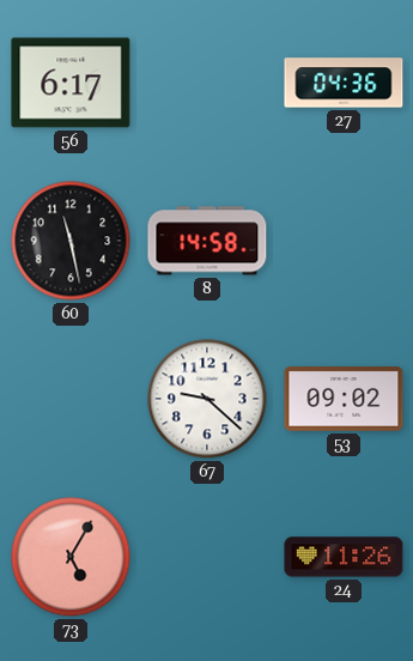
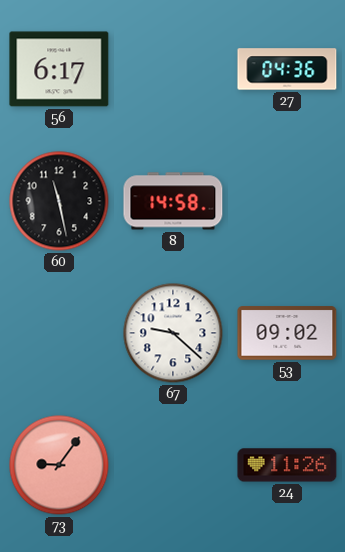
73: 5:05 -> 9:06
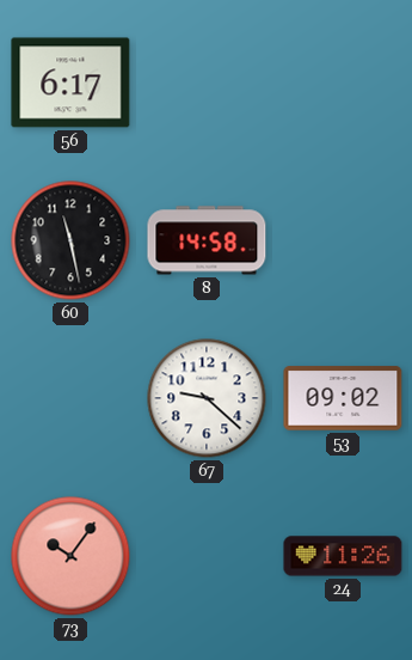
27: 04:36 -> none
73: 9:06 -> 10:06
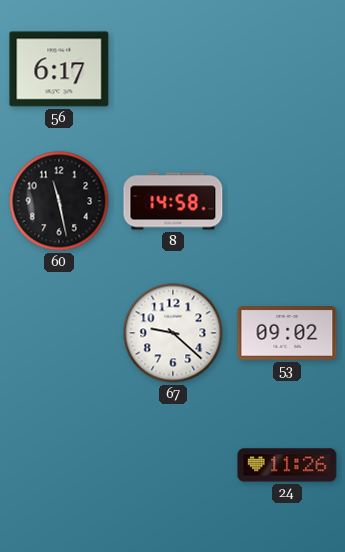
73: 10:06 -> none
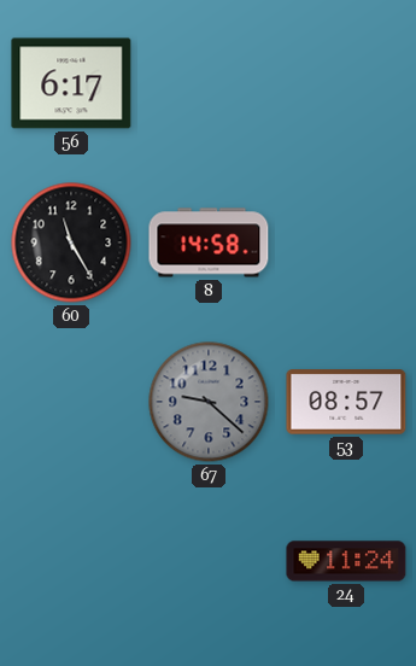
60: 11:28 -> 11:25
67 dial: white -> grey
53: 09:02 -> 08:57
24: 11:26 -> 11:24
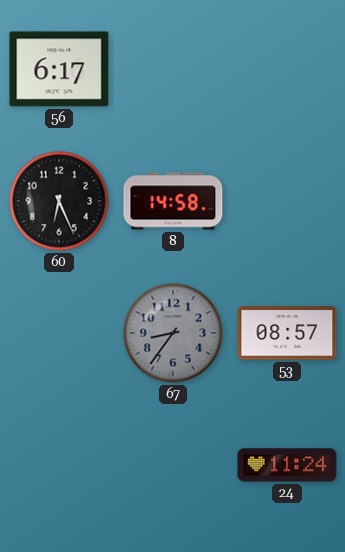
60: 11:25 -> 6:26
67: 9:22 -> 8:36
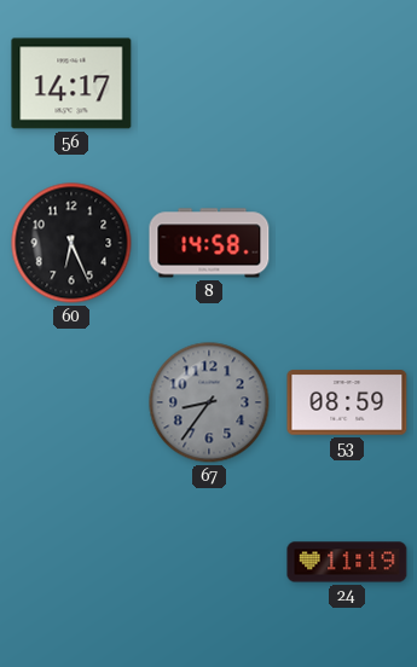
56: 6:17 -> 14:17
53: 08:57 -> 08:59
24: 11:24 -> 11:19
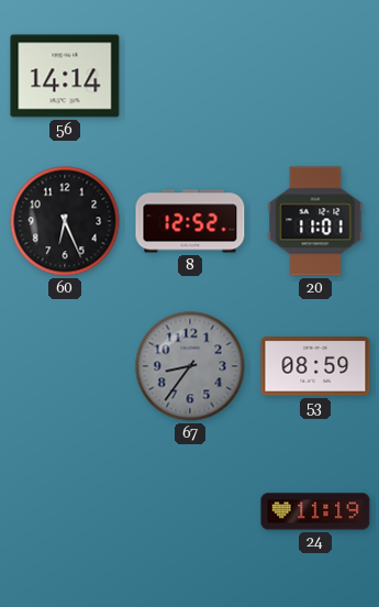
56: 14:17 -> 14:14
8: 14:58 -> 12:52
20: none -> 11:01
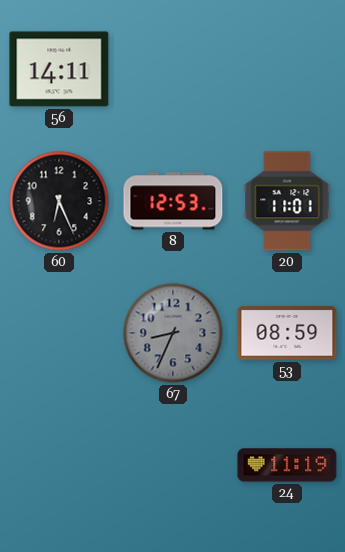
56: 14:14 -> 14:11
8: 12:52 -> 12:53
67: 8:36 -> 8:34
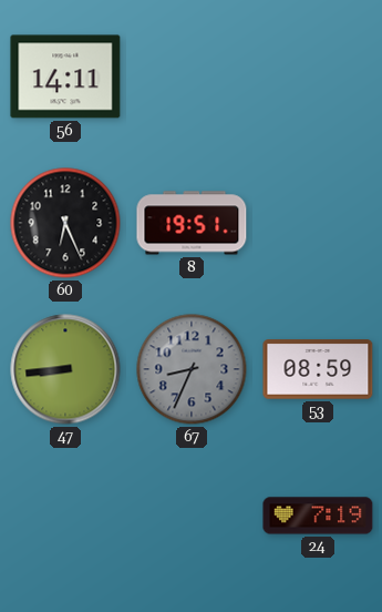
8: 12:53 -> 19:51
20: 11:01 -> none
47: none -> 8:44
24: 11:19 -> 7:19
